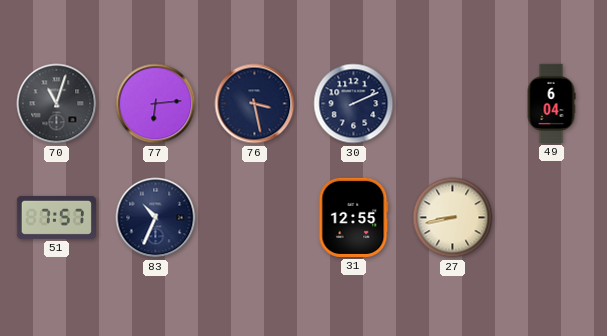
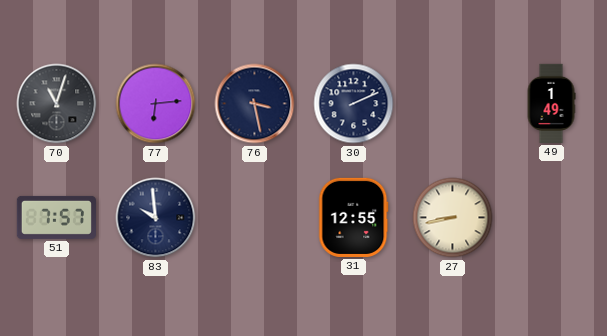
49: 6:04 -> 1:49
83: 10:34 -> 9:59
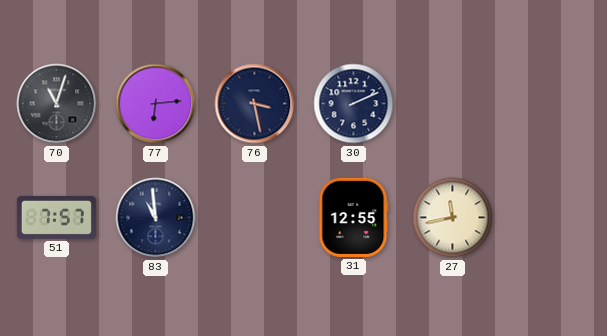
49: 1:49 -> none
83: 9:59 -> 10:59
27: 8:43 -> 11:43
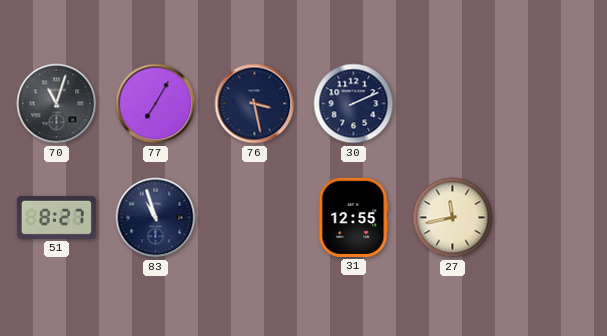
77: 6:14 -> 7:05
51: 7:57 -> 8:27
83: 10:59 -> 10:57
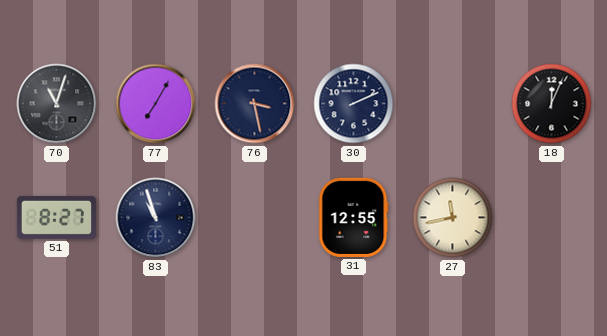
18: none -> 12:04
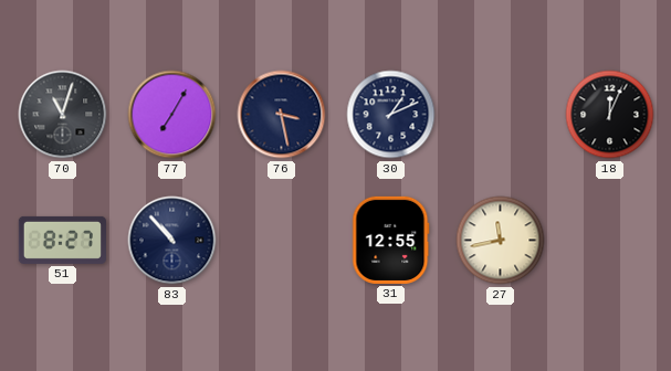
30: 2:11 -> 1:11
83: 10:57 -> 10:53
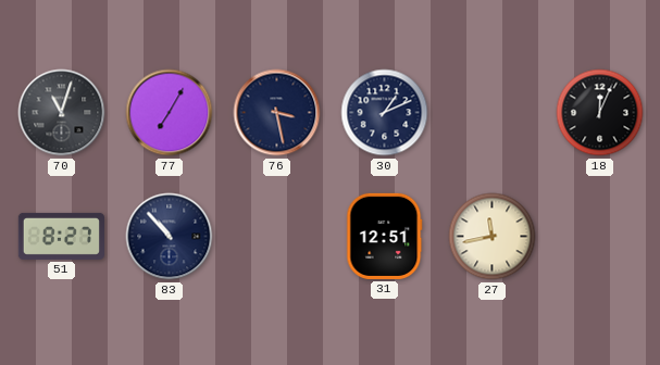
31: 12:55 -> 12:51
